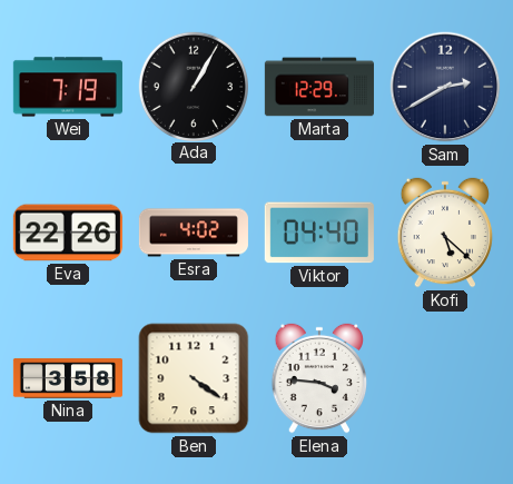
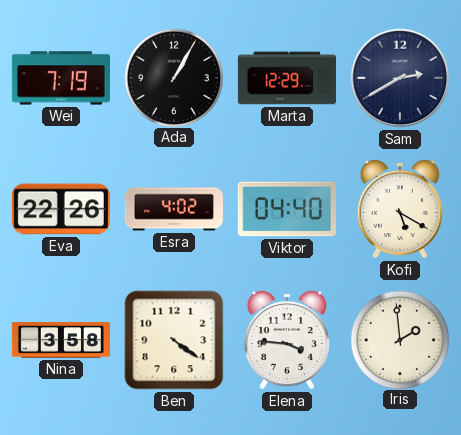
Kofi: 5:22 -> 5:20
Iris: none -> 1:59
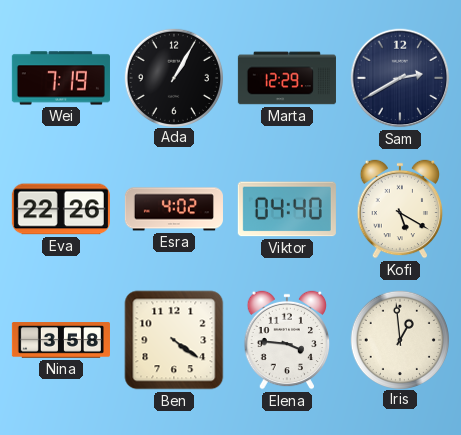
Iris: 1:59 -> 12:59
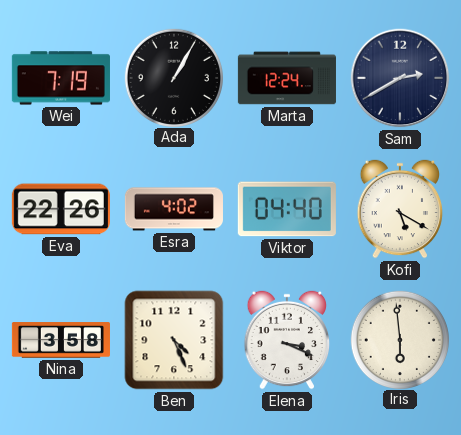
Marta: 12:29 -> 12:24
Ben: 4:21 -> 4:26
Elena: 3:46 -> 3:19
Iris: 12:59 -> 5:59
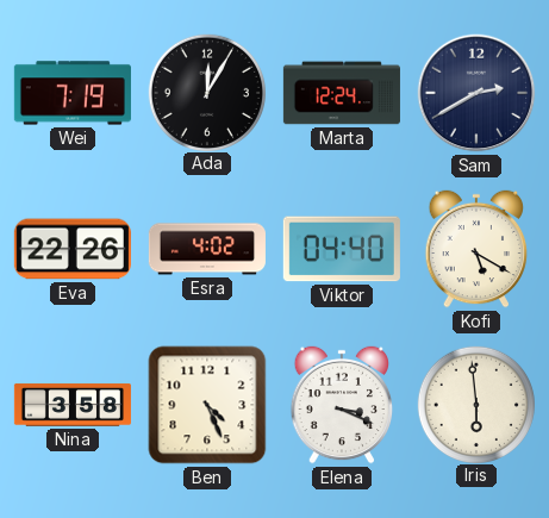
Ada: 1:05 -> 12:05
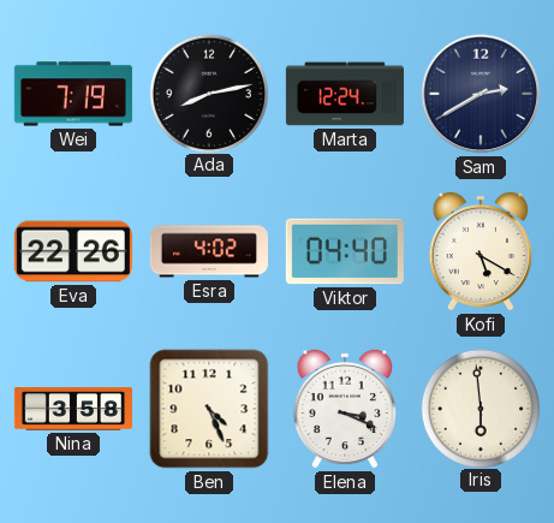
Ada: 12:05 -> 8:13
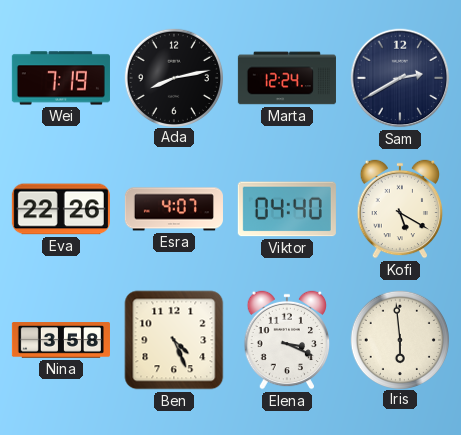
Esra: 4:02 -> 4:07
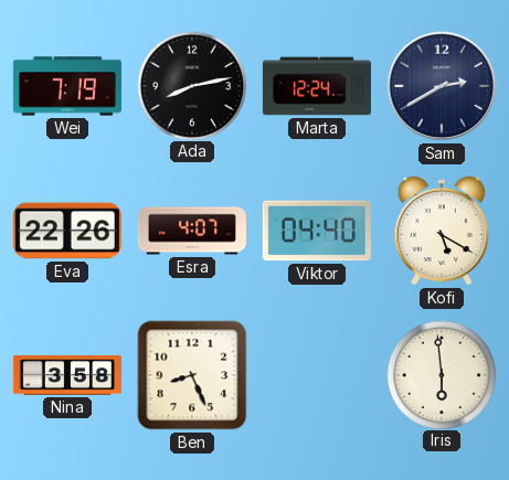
Ben: 4:26 -> 8:26
Elena: 3:19 -> none
